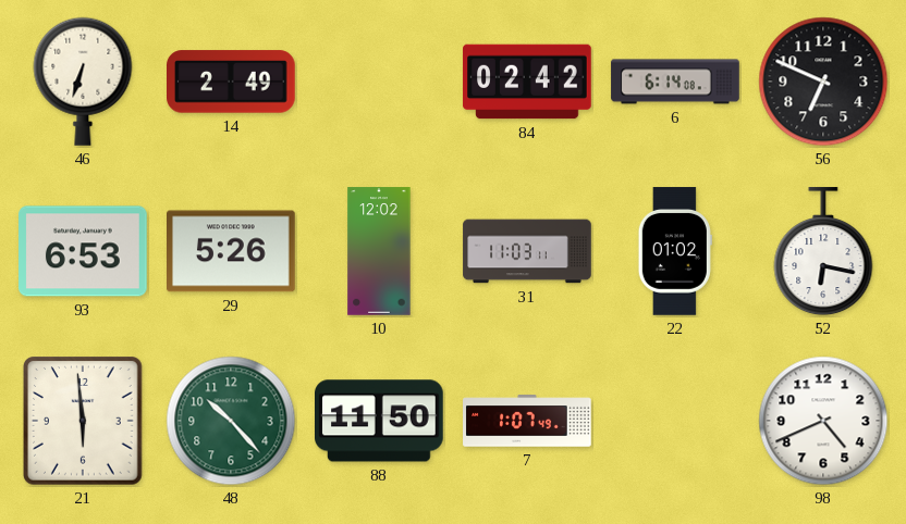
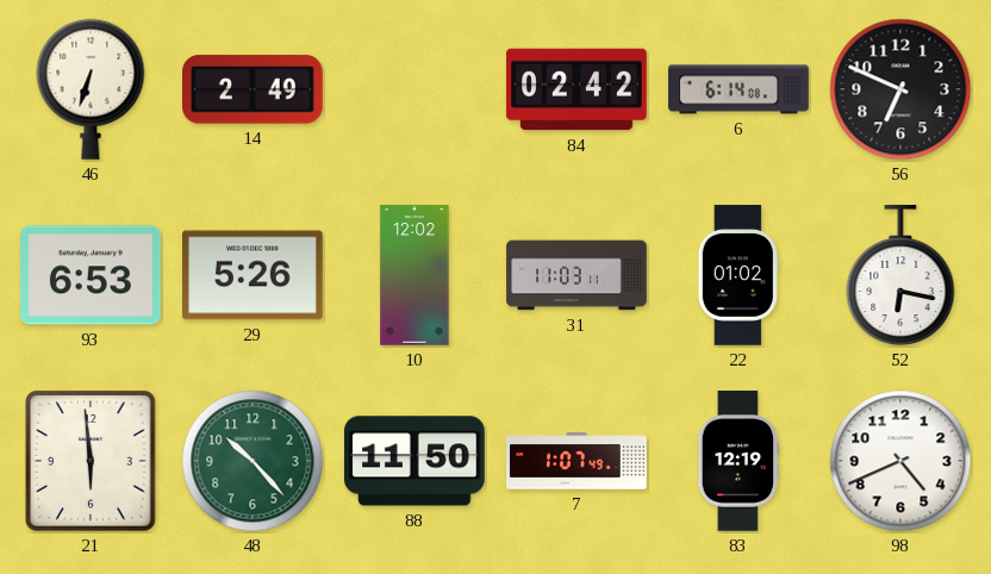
83: none -> 12:19
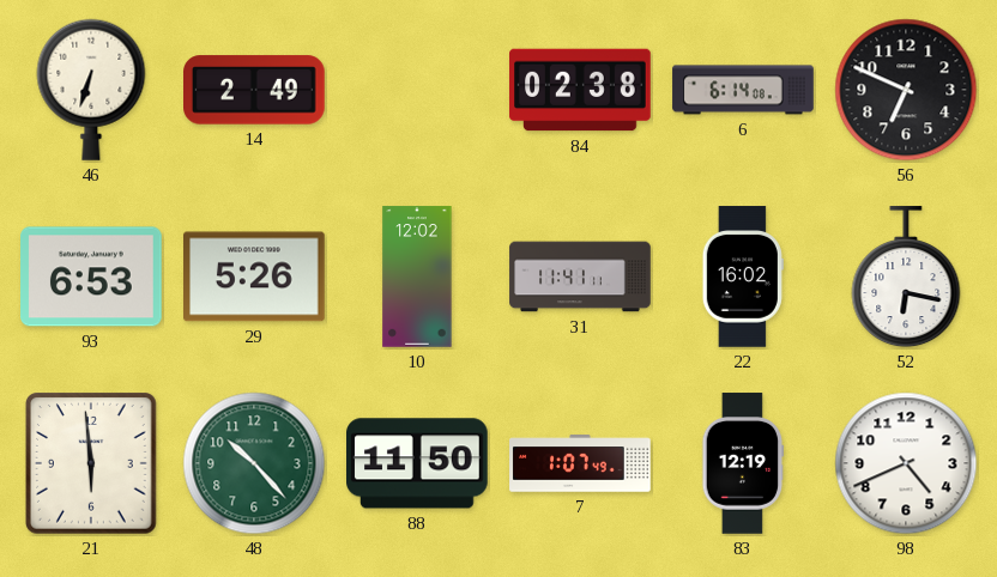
84: 02:42 -> 02:38
31: 11:03 -> 11:41
22: 01:02 -> 16:02
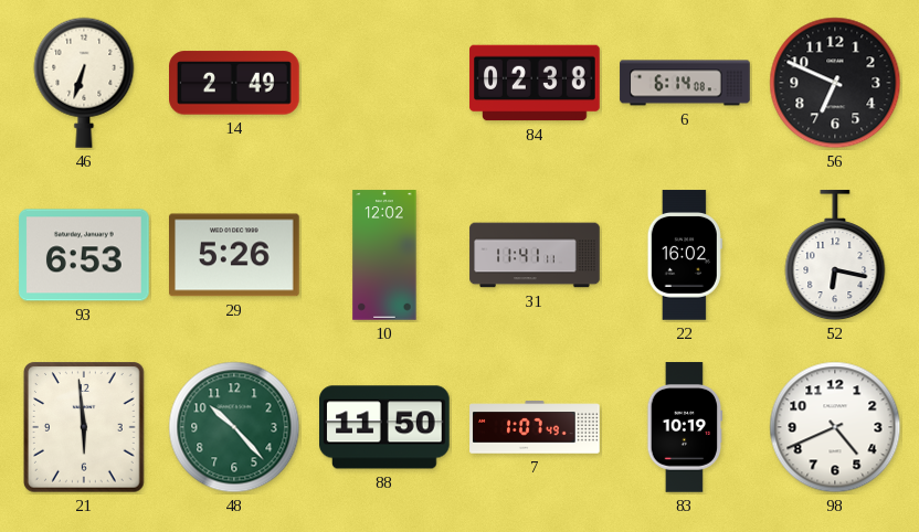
83: 12:19 -> 10:19
